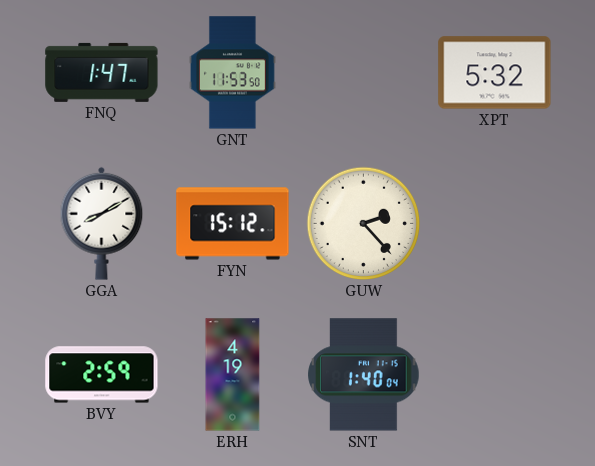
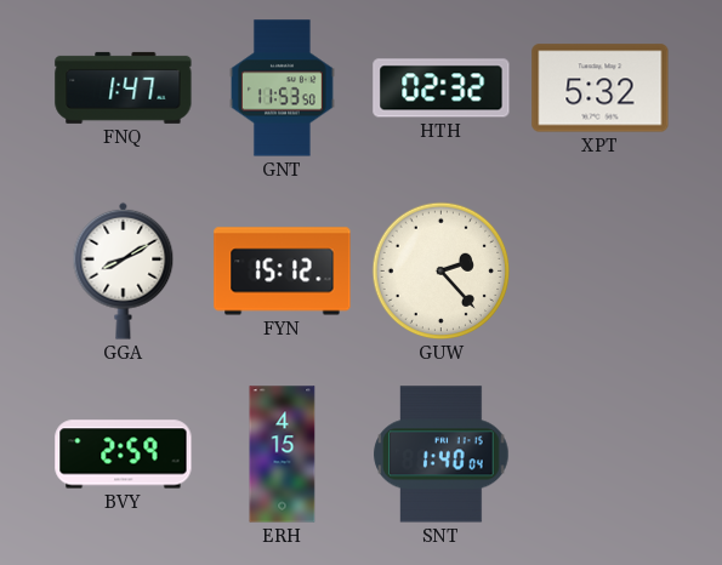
HTH: none -> 02:32
ERH: 4:19 -> 4:15
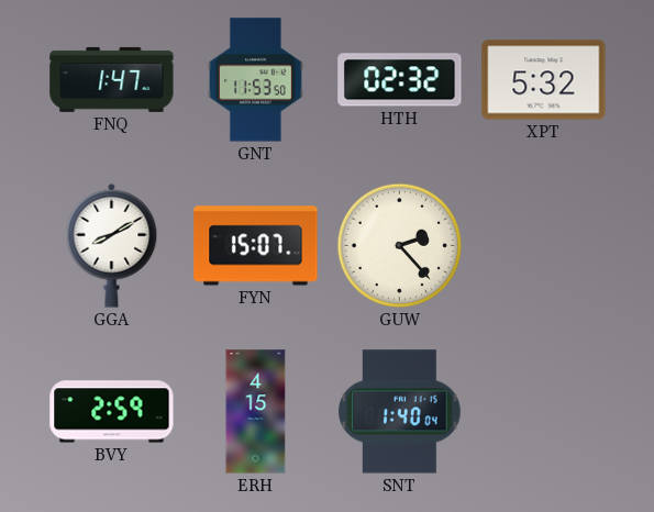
FYN: 15:12 -> 15:07
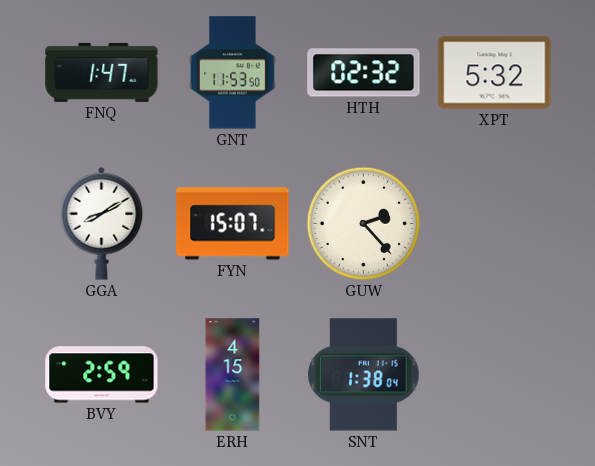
SNT: 1:40 -> 1:38
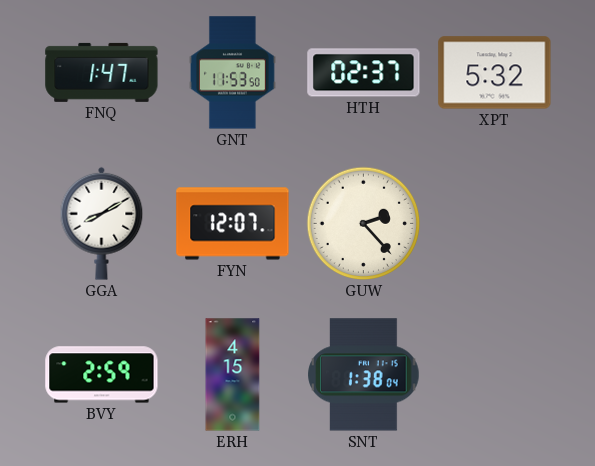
HTH: 02:32 -> 02:37
FYN: 15:07 -> 12:07
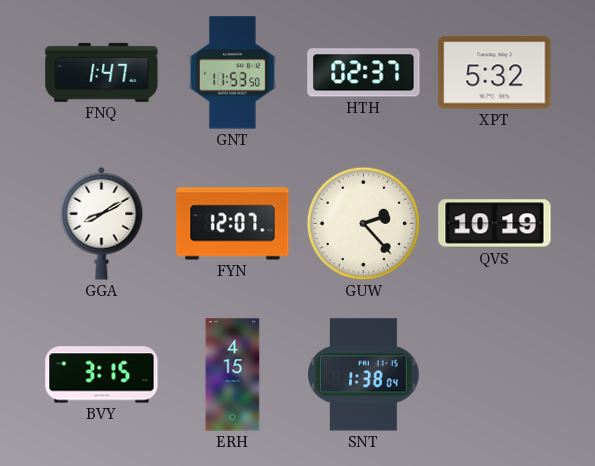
QVS: none -> 10:19
BVY: 2:59 -> 3:15
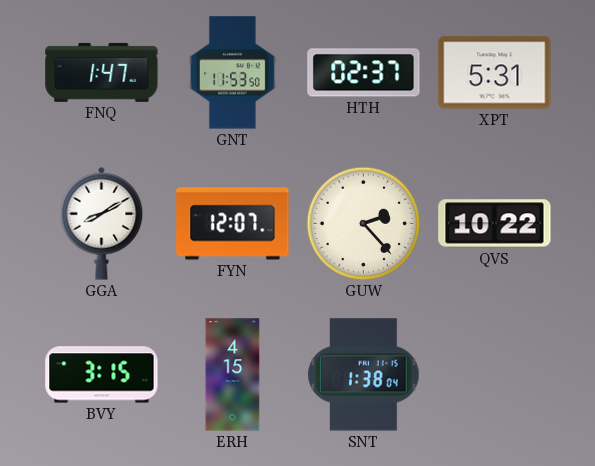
XPT: 5:32 -> 5:31
QVS: 10:19 -> 10:22
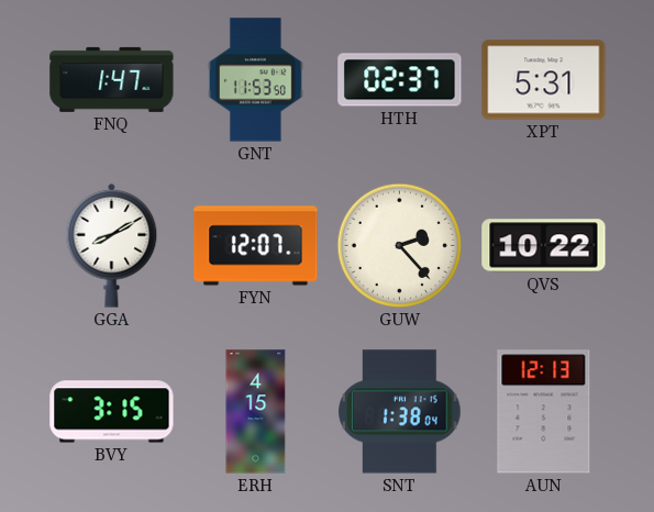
AUN: none -> 12:13
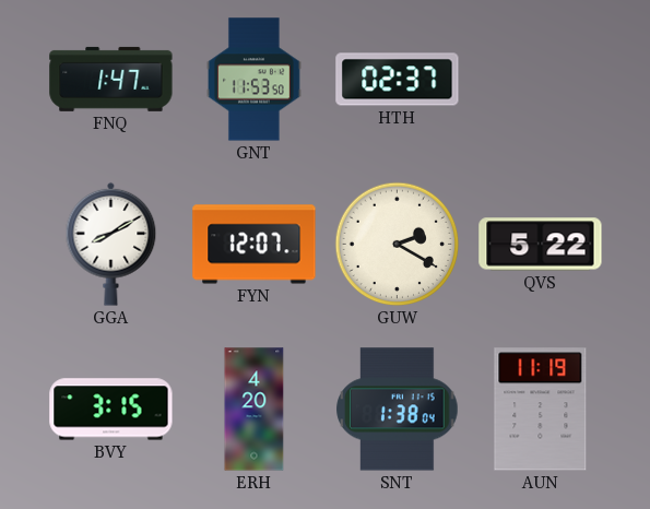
XPT: 5:31 -> none
GUW: 2:23 -> 2:20
QVS: 10:22 -> 5:22
ERH: 4:15 -> 4:20
AUN: 12:13 -> 11:19
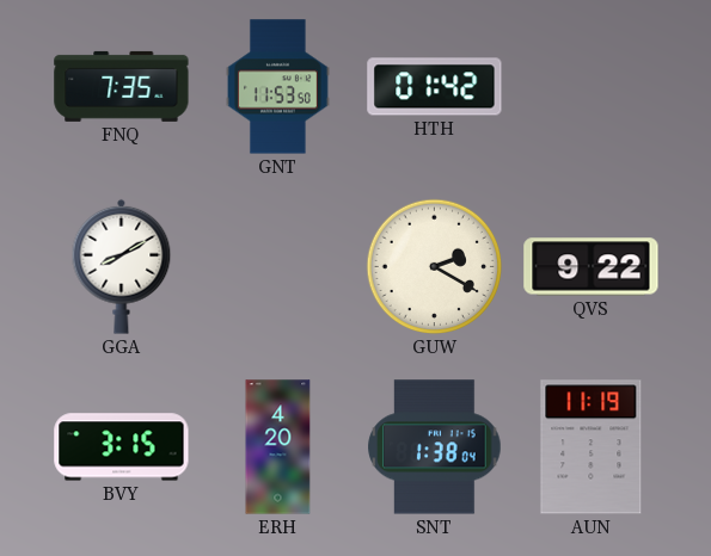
FNQ: 1:47 -> 7:35
HTH: 02:37 -> 01:42
FYN: 12:07 -> none
QVS: 5:22 -> 9:22
